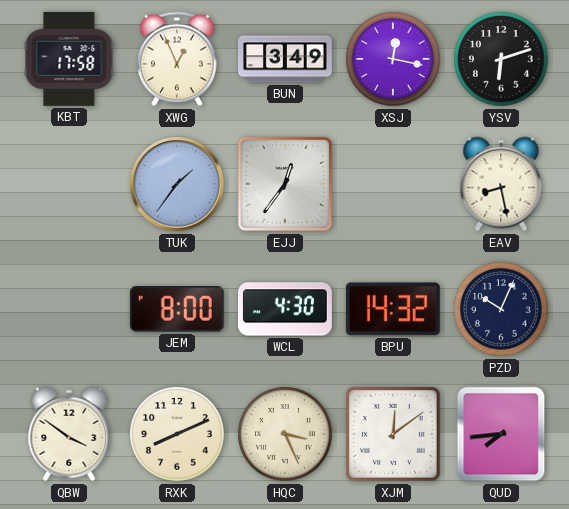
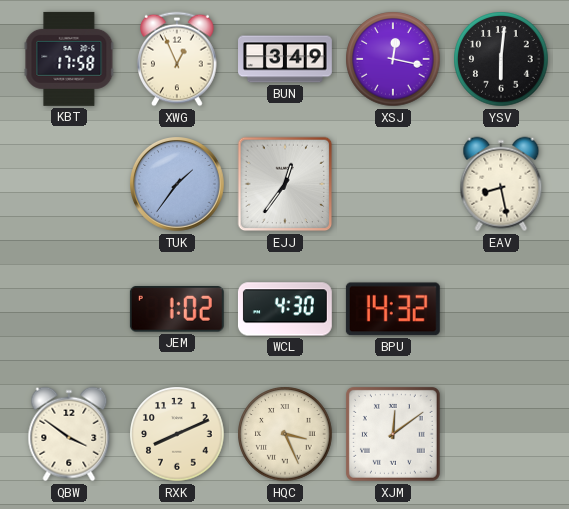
YSV: 6:12 -> 6:01
JEM: 8:00 -> 1:02
PZD: 10:04 -> none
QUD: 7:44 -> none
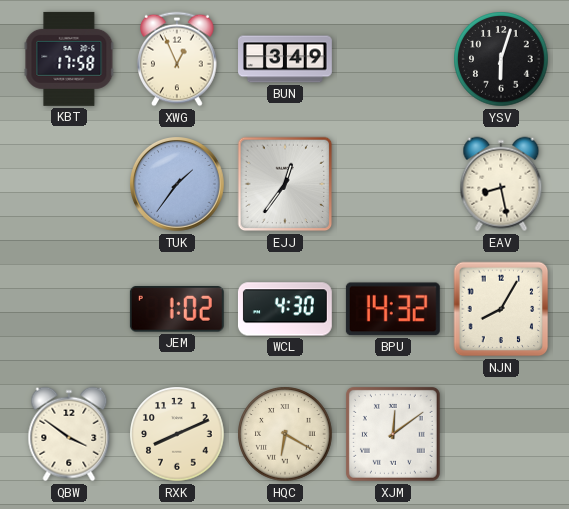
XSJ: 12:17 -> none
YSV: 6:01 -> 6:03
NJN: none -> 8:05
HQC: 3:26 -> 6:20
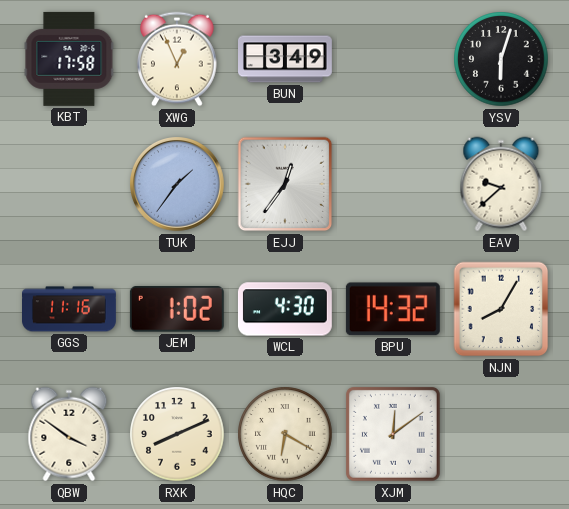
EAV: 8:28 -> 9:38
GGS: none -> 11:16
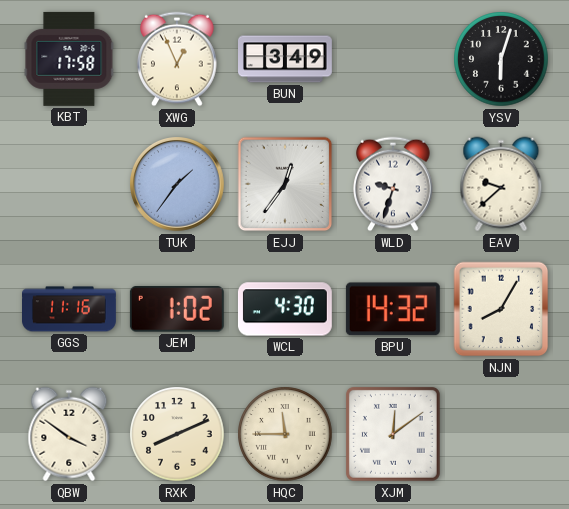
WLD: none -> 9:33
HQC: 6:20 -> 11:45
